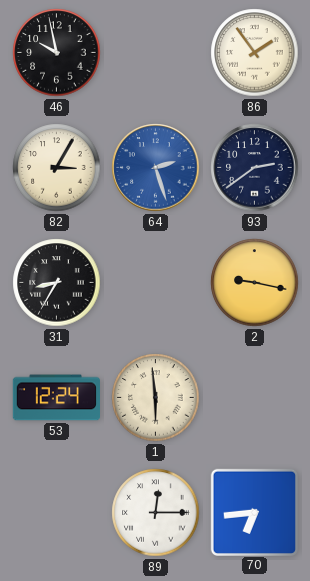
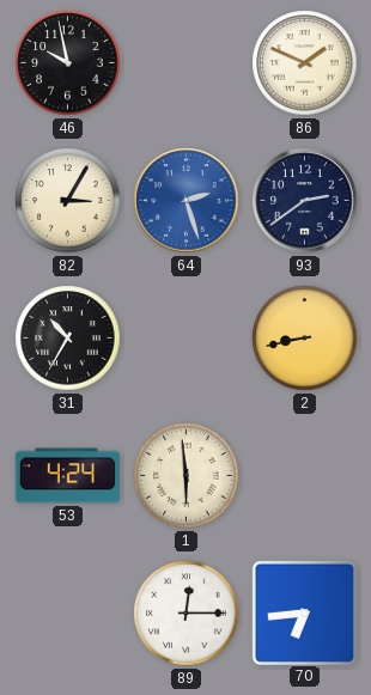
86: 1:54 -> 1:49
31: 8:35 -> 10:35
2: 9:17 -> 8:43
53: 12:24 -> 4:24
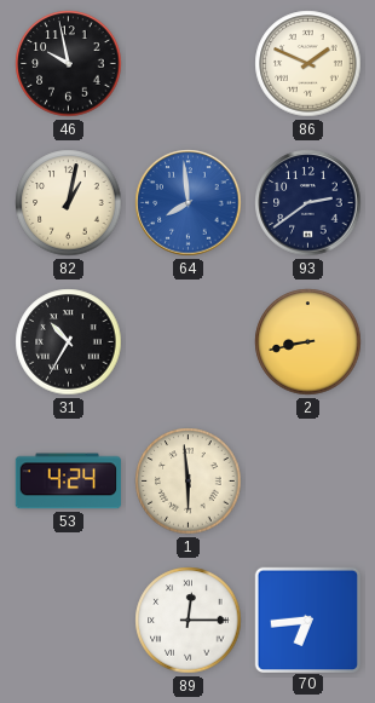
82: 3:05 -> 1:02
64: 2:27 -> 7:59
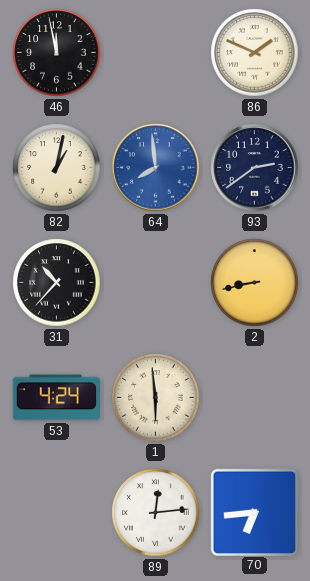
46: 9:58 -> 11:58
31: 10:35 -> 10:37
89: 12:15 -> 12:14
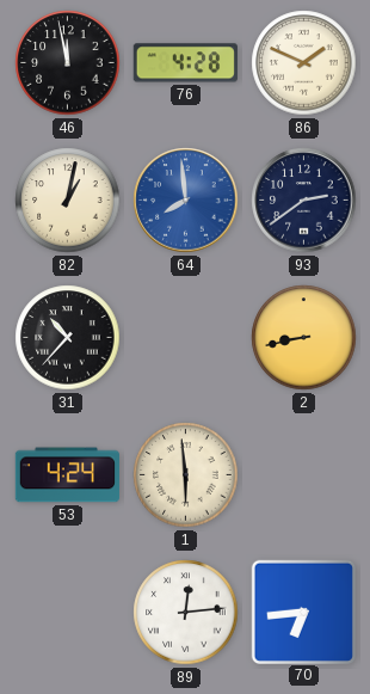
76: none -> 4:28
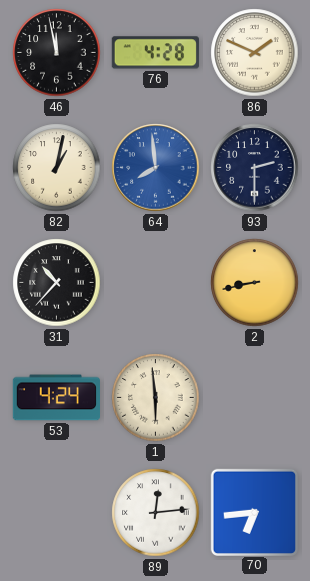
93: 2:39 -> 2:30
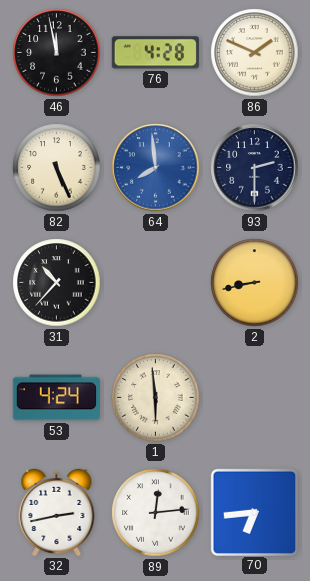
82: 1:02 -> 5:26
32: none -> 2:43
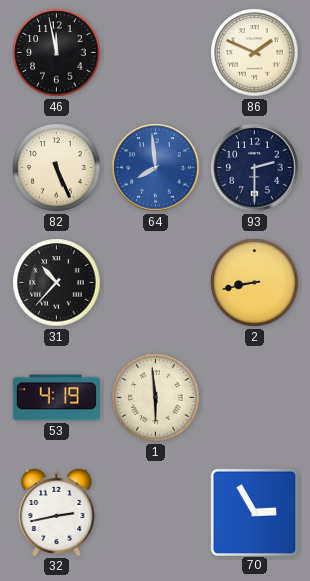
76: 4:28 -> none
53: 4:24 -> 4:19
89: 12:14 -> none
70: 6:44 -> 2:55
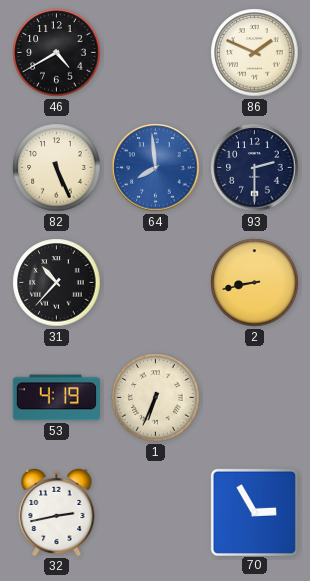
46: 11:58 -> 4:40
1: 5:59 -> 6:34
